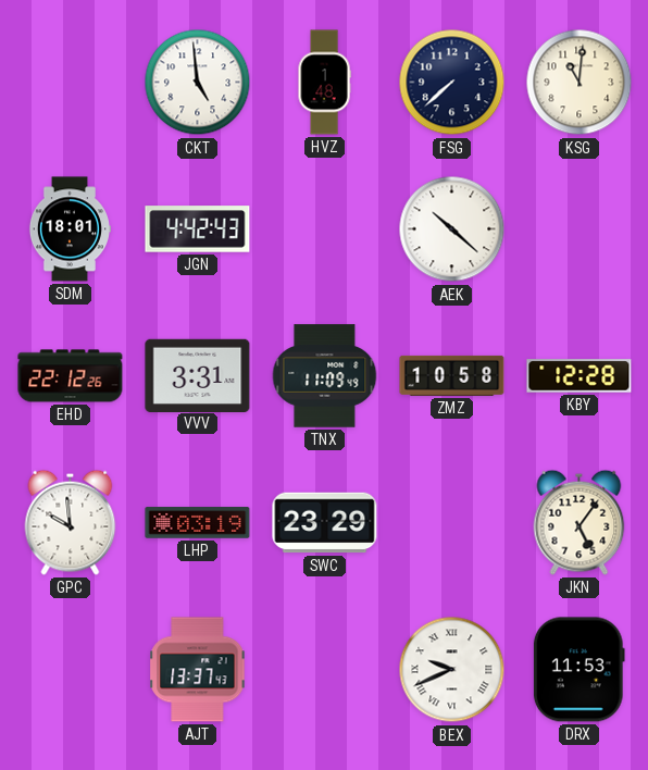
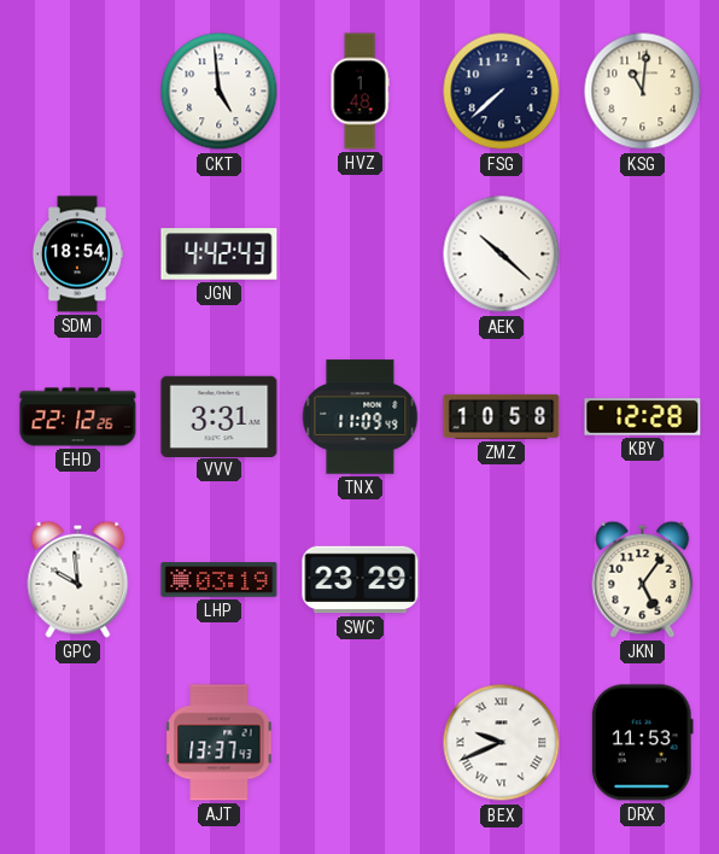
SDM: 18:01 -> 18:54
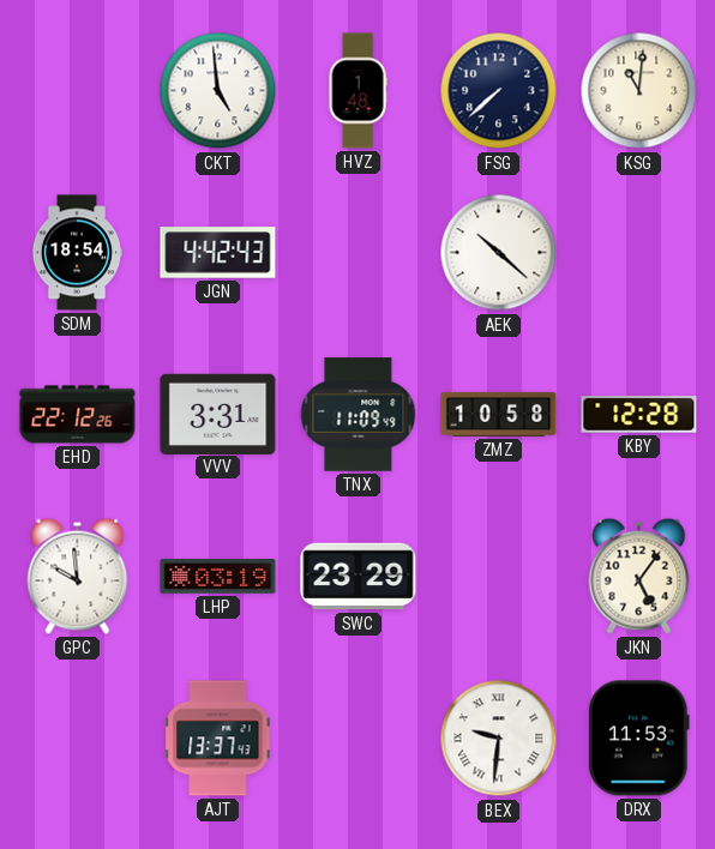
BEX: 9:41 -> 9:31
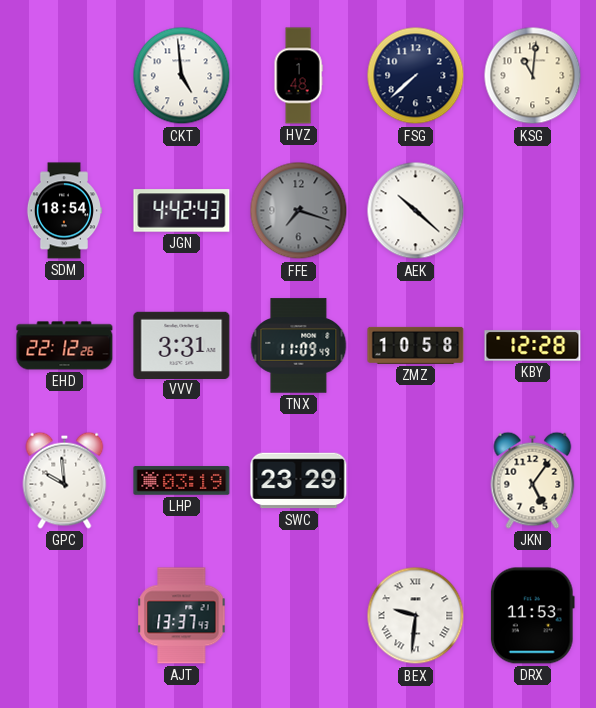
FFE: none -> 7:18
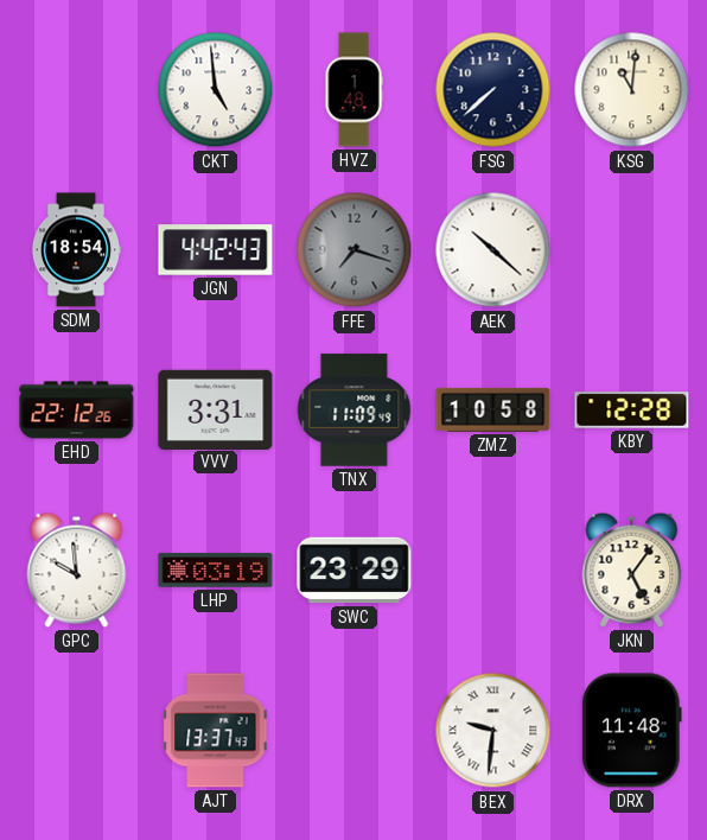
DRX: 11:53 -> 11:48
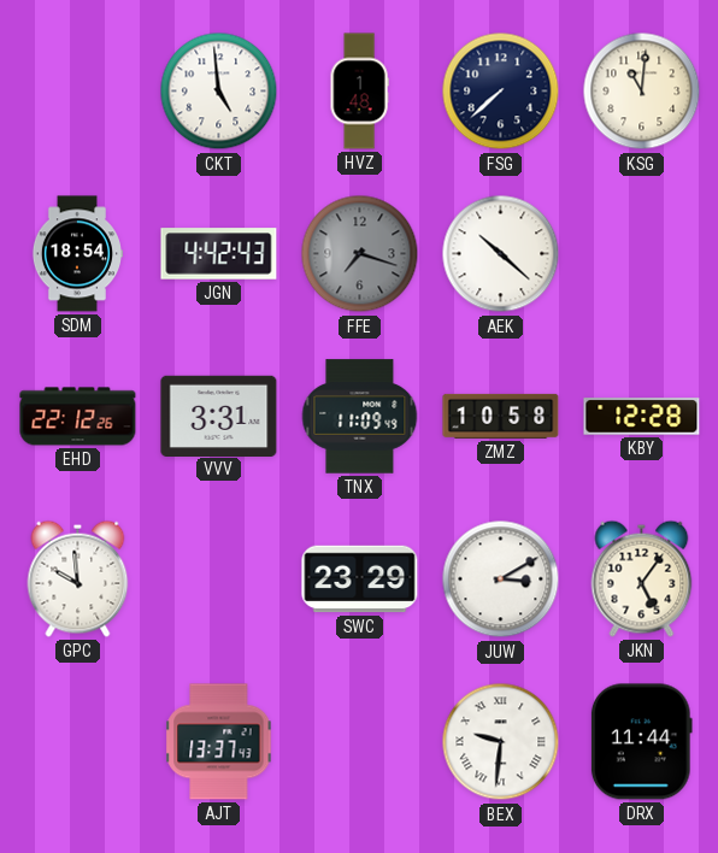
LHP: 03:19 -> none
JUW: none -> 3:10
DRX: 11:48 -> 11:44
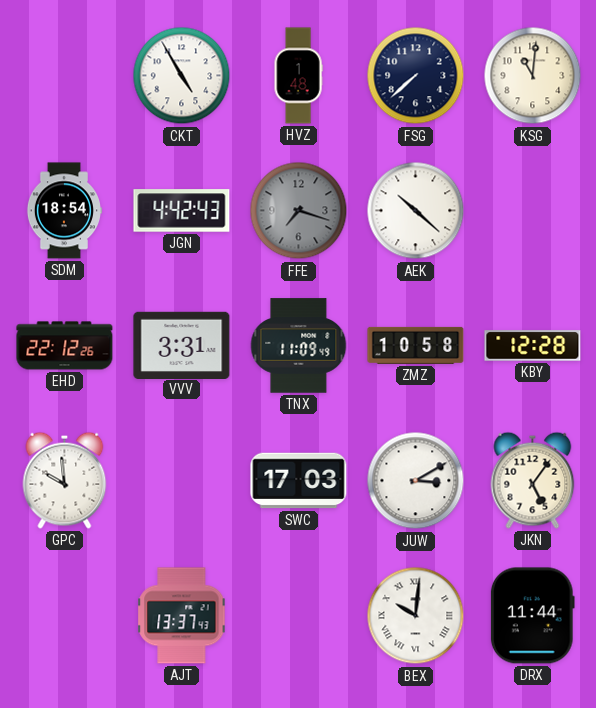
CKT: 4:59 -> 4:55
SWC: 23:29 -> 17:03
BEX: 9:31 -> 10:01
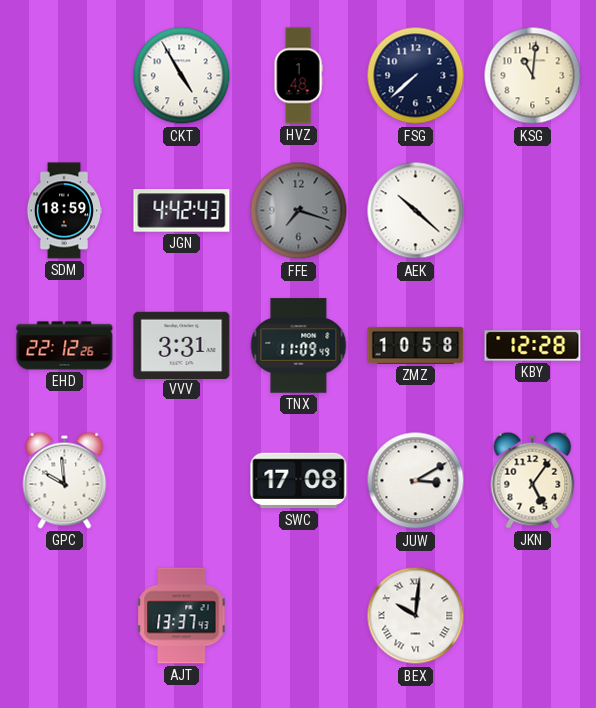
SDM: 18:54 -> 18:59
SWC: 17:03 -> 17:08
DRX: 11:44 -> none
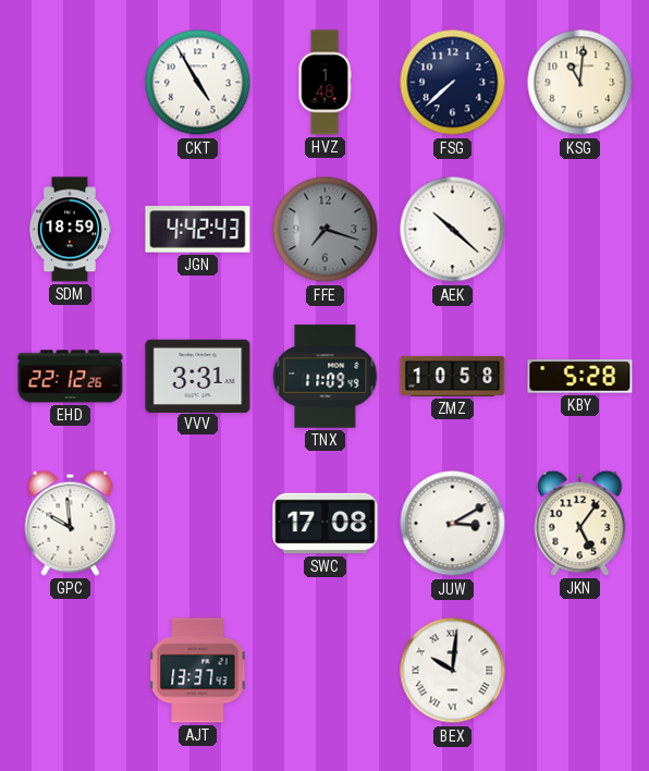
KBY: 12:28 -> 5:28
